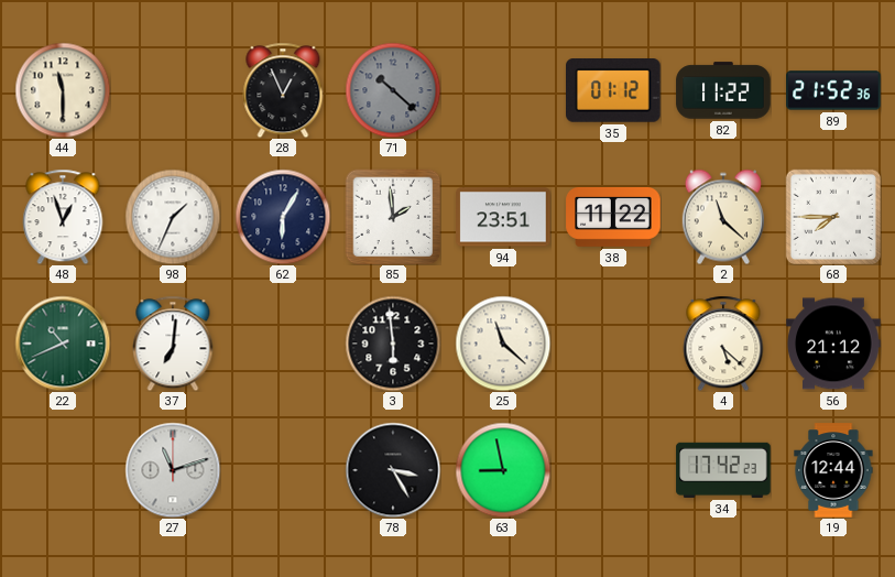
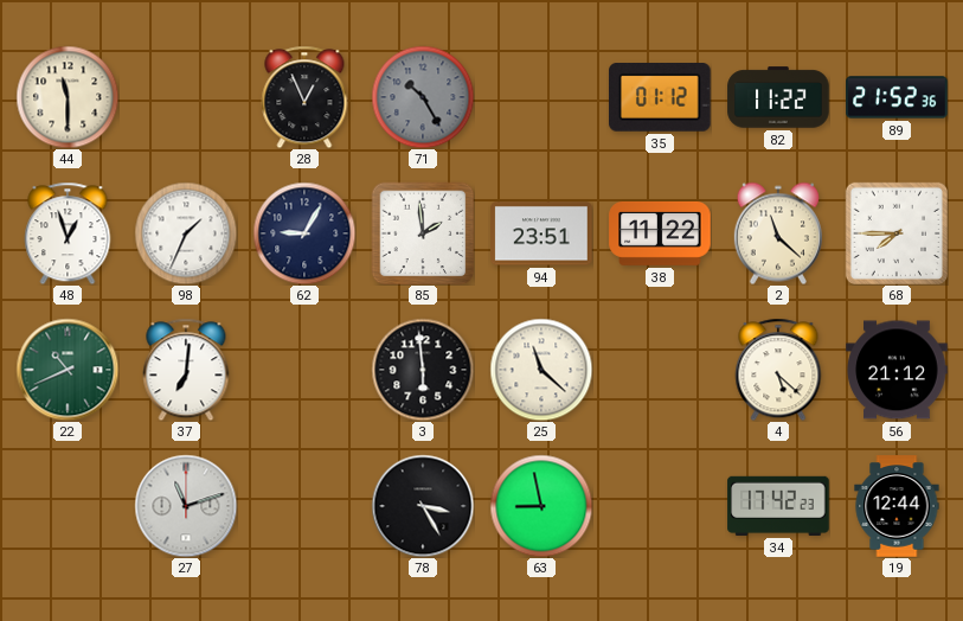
71: 10:22 -> 10:25
62: 6:05 -> 9:05
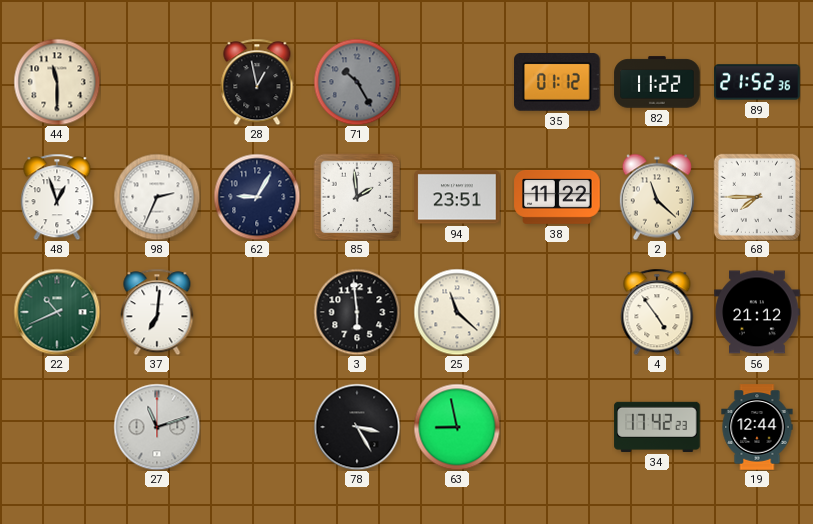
28: 12:56 -> 12:58
98: 1:34 -> 2:34
4: 5:22 -> 4:54
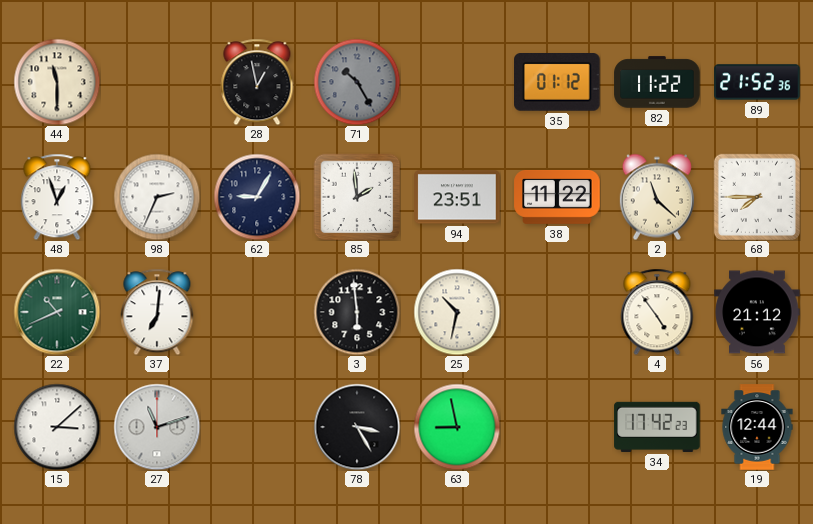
25: 11:22 -> 10:32
15: none -> 3:08
